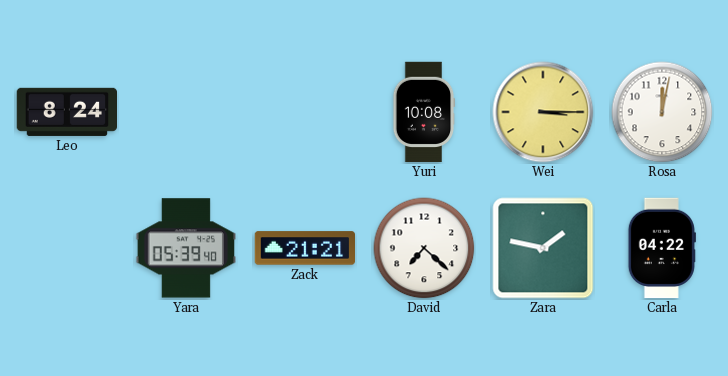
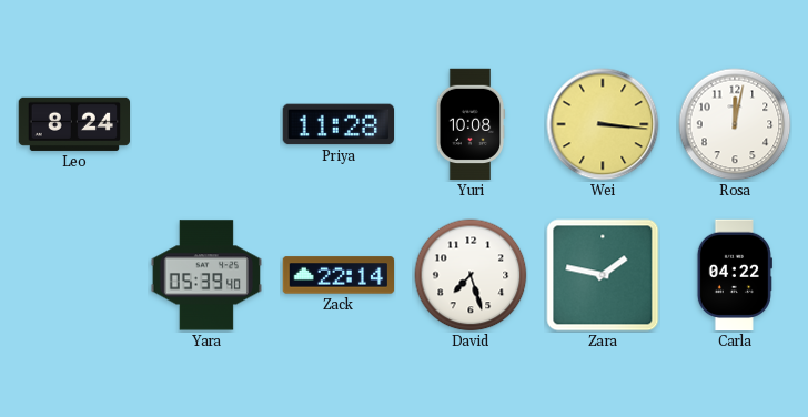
Priya: none -> 11:28
Wei: 3:15 -> 3:16
Zack: 21:21 -> 22:14
David: 7:22 -> 7:27
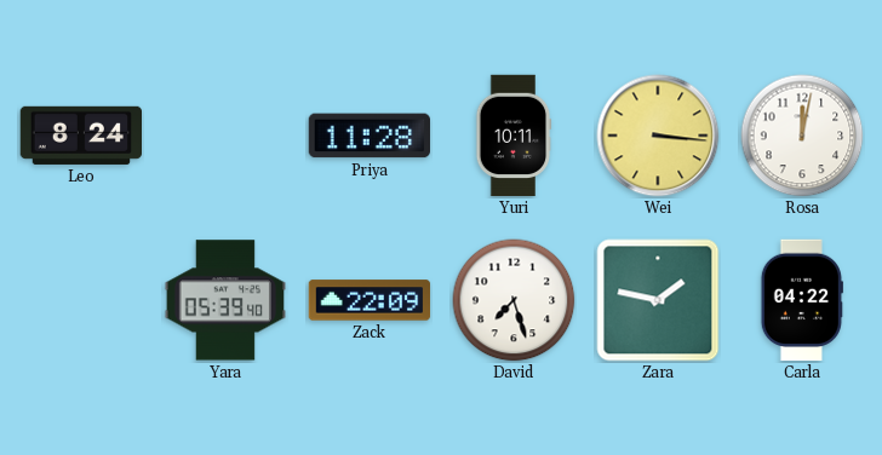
Yuri: 10:08 -> 10:11
Zack: 22:14 -> 22:09
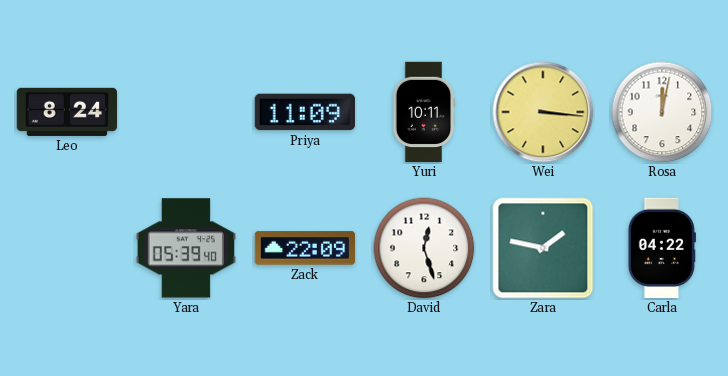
Priya: 11:28 -> 11:09
David: 7:27 -> 12:27
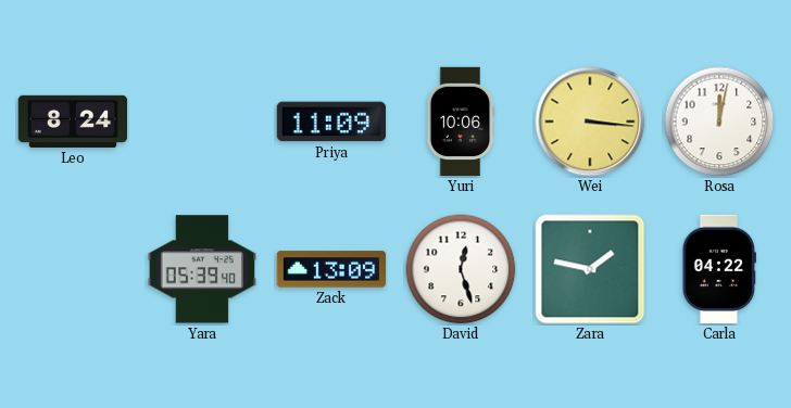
Yuri: 10:11 -> 10:06
Zack: 22:09 -> 13:09
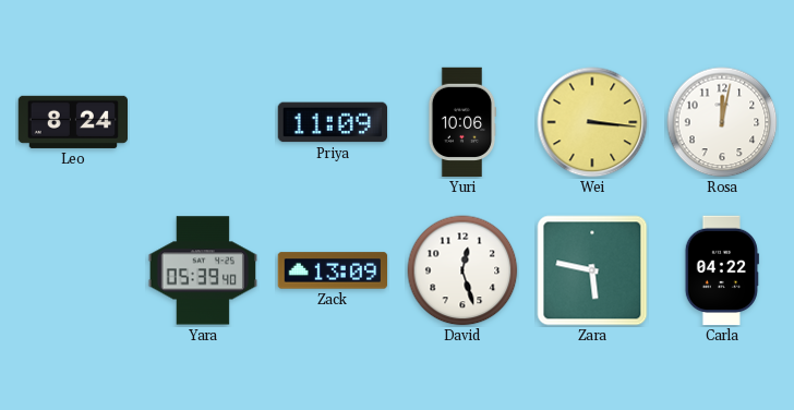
Zara: 1:47 -> 5:47
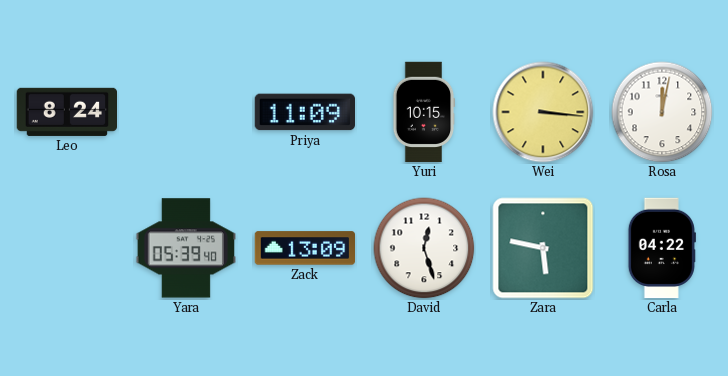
Yuri: 10:06 -> 10:15
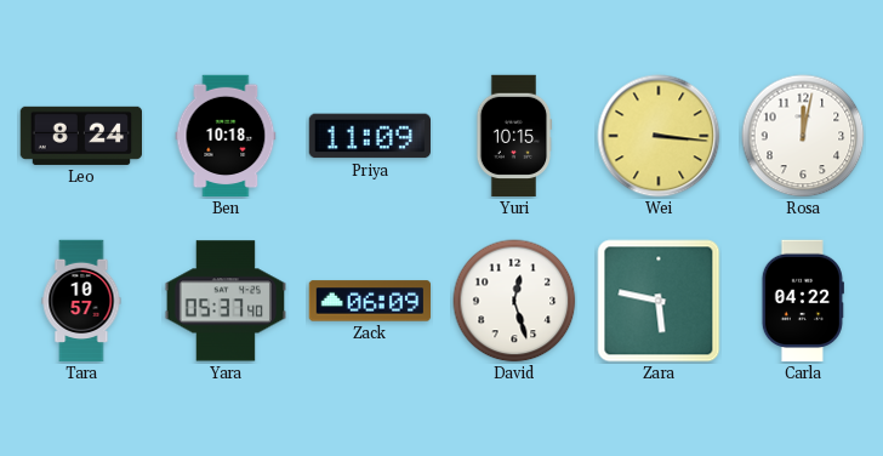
Ben: none -> 10:18
Tara: none -> 10:57
Yara: 05:39 -> 05:37
Zack: 13:09 -> 06:09
